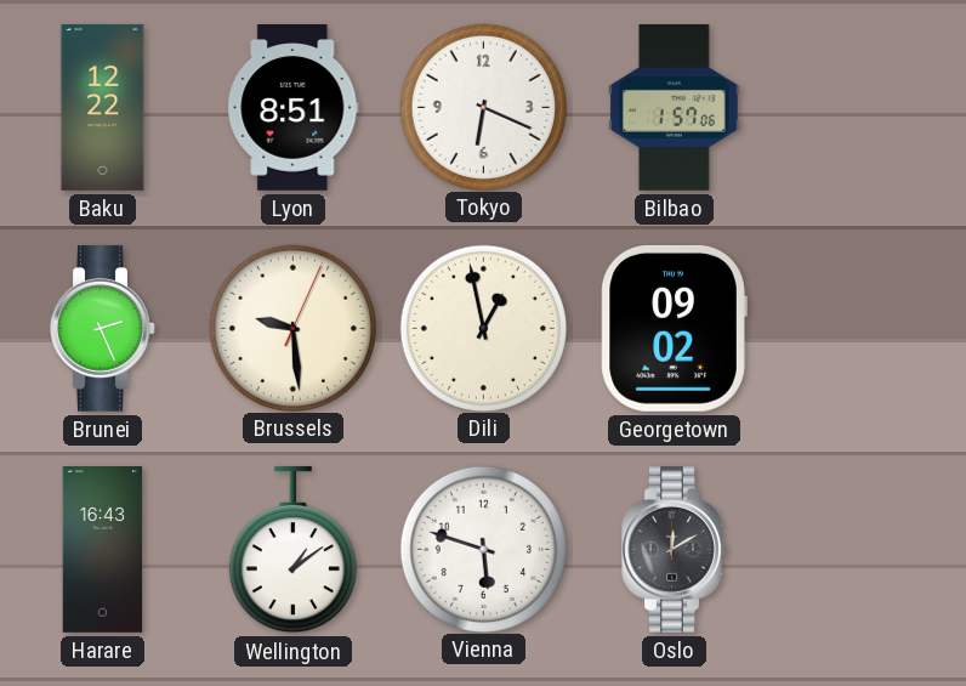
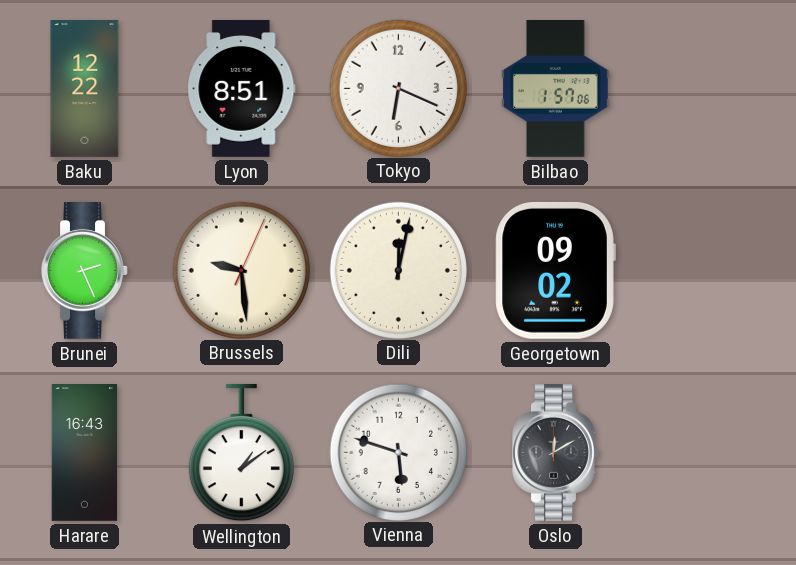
Dili: 12:58 -> 12:02
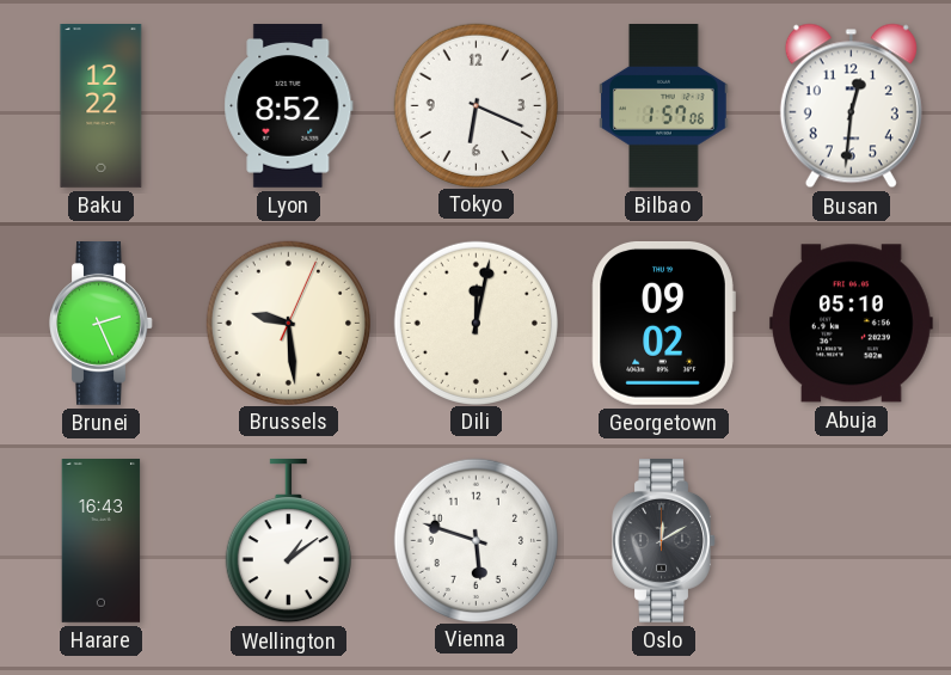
Lyon: 8:51 -> 8:52
Busan: none -> 12:31
Abuja: none -> 05:10
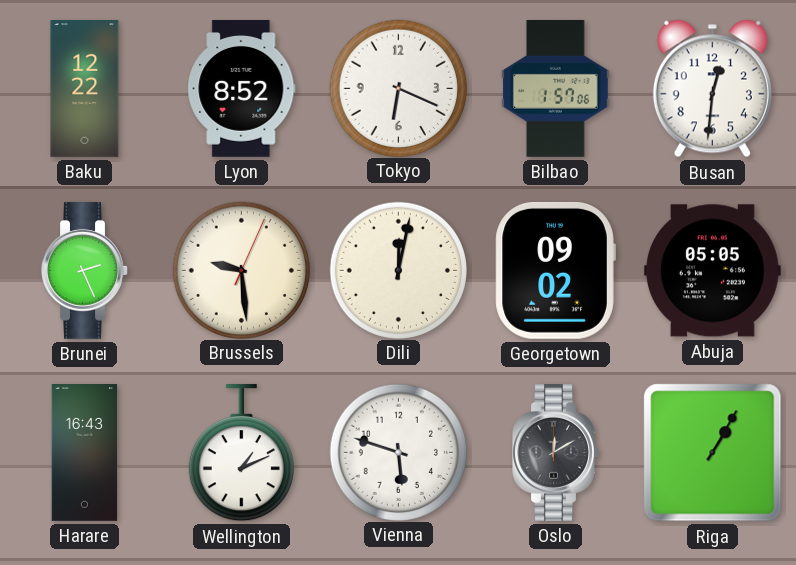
Abuja: 05:10 -> 05:05
Wellington: 1:09 -> 1:11
Riga: none -> 1:05
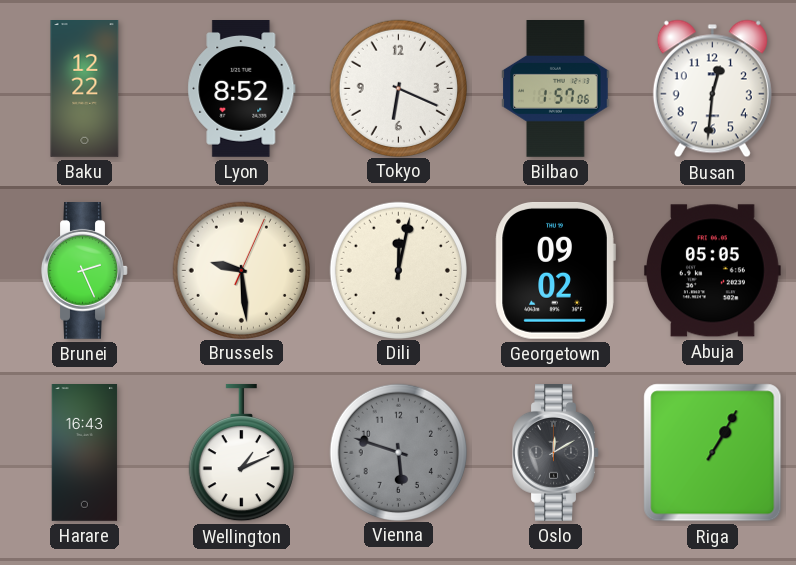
Vienna dial: white -> grey
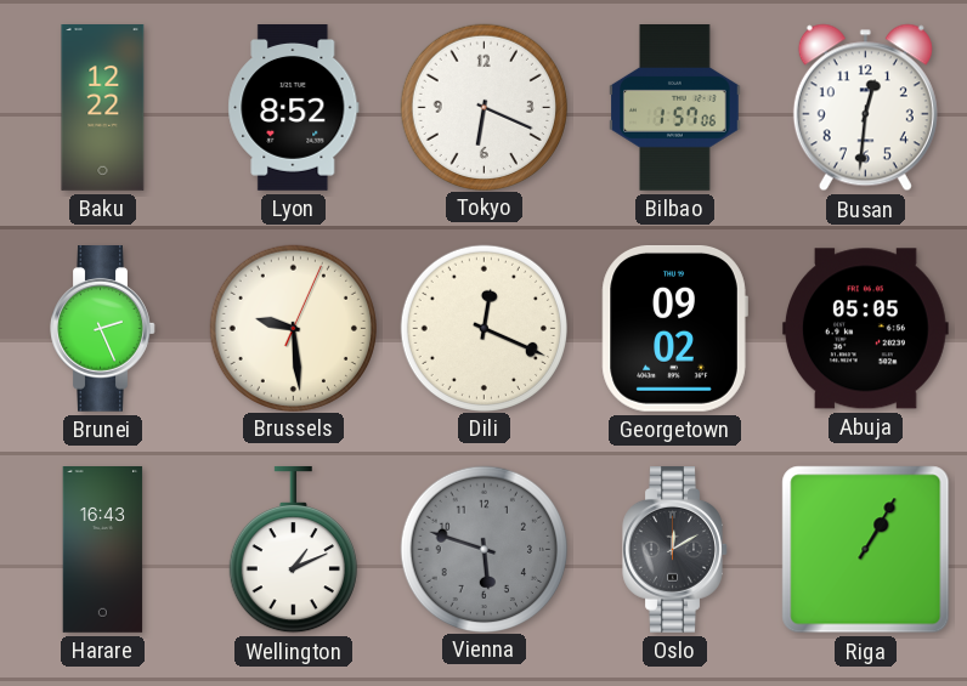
Dili: 12:02 -> 12:19
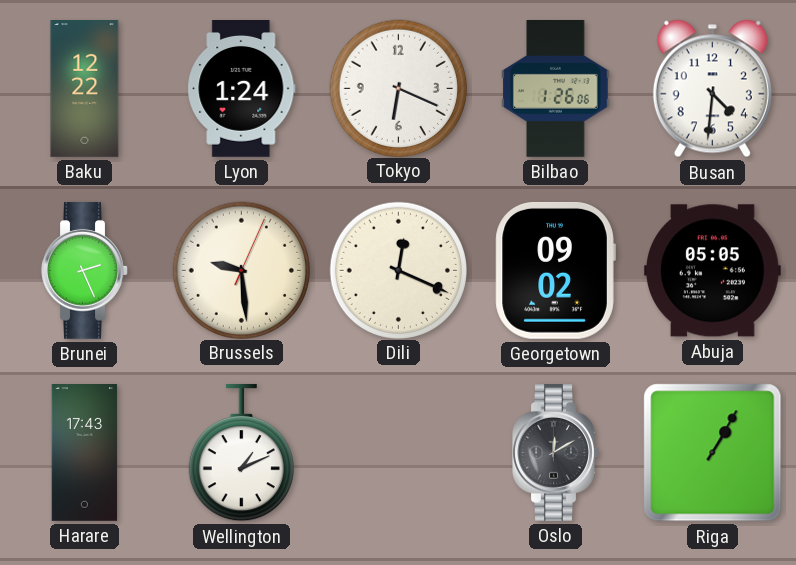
Lyon: 8:52 -> 1:24
Bilbao: 1:57 -> 1:26
Busan: 12:31 -> 4:31
Harare: 16:43 -> 17:43
Vienna: 5:48 -> none
